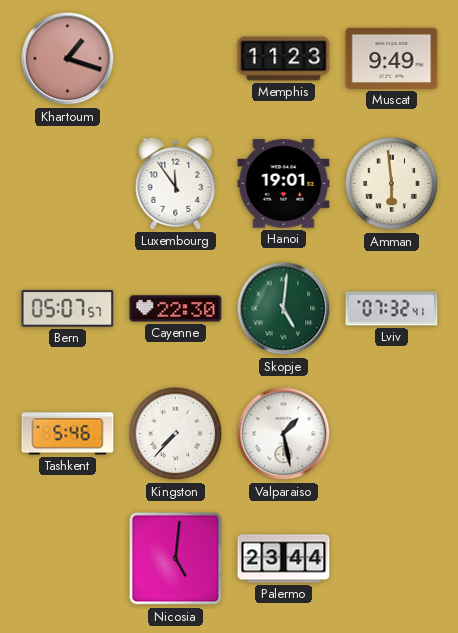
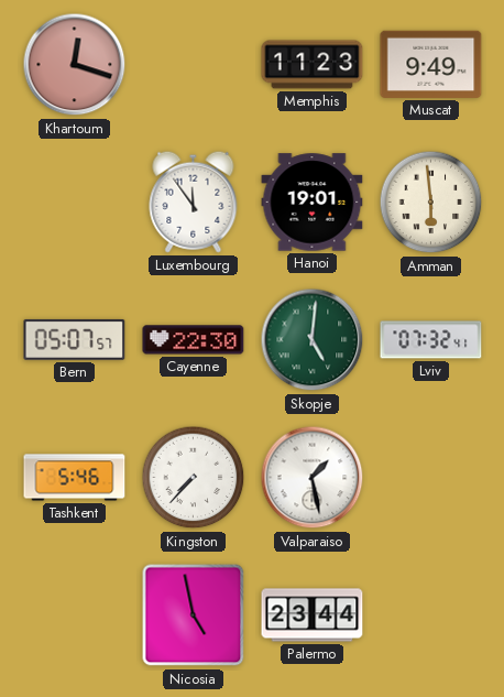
Khartoum: 1:18 -> 12:18
Nicosia: 5:01 -> 4:58
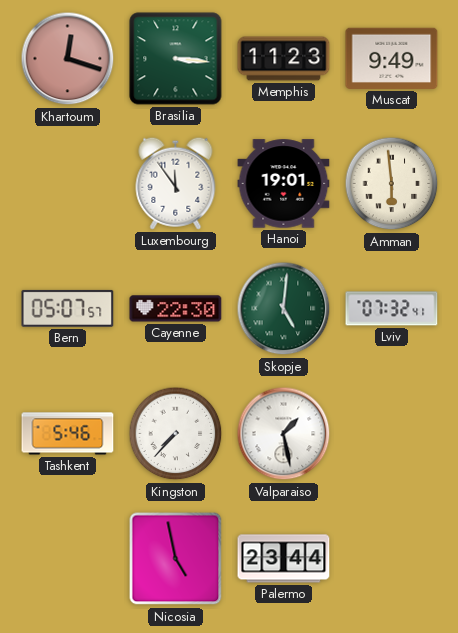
Brasilia: none -> 3:16
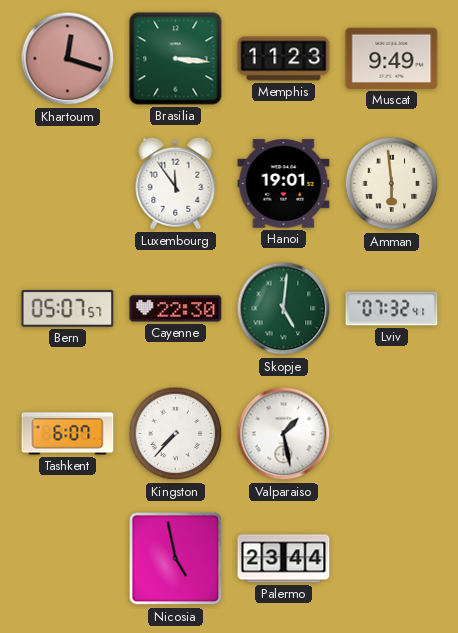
Tashkent: 5:46 -> 6:07
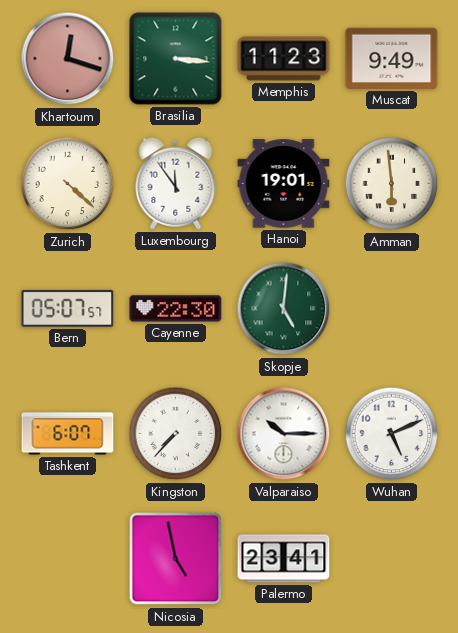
Zurich: none -> 4:22
Lviv: 07:32 -> none
Valparaiso: 1:28 -> 10:15
Wuhan: none -> 5:11
Palermo: 23:44 -> 23:41
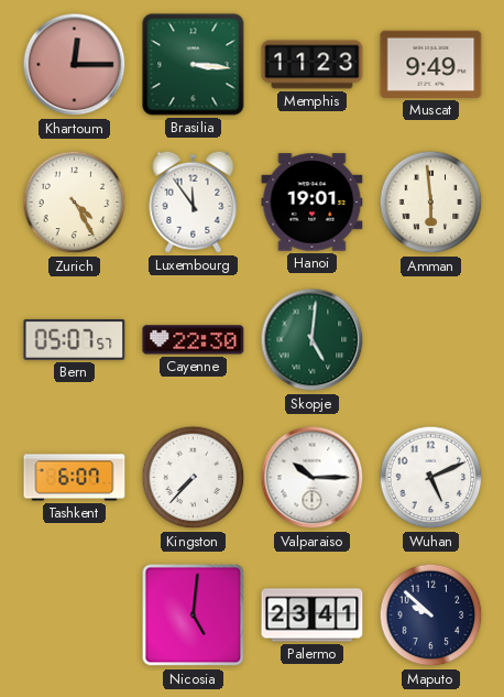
Khartoum: 12:18 -> 12:15
Zurich: 4:22 -> 4:25
Nicosia: 4:58 -> 5:01
Maputo: none -> 9:52
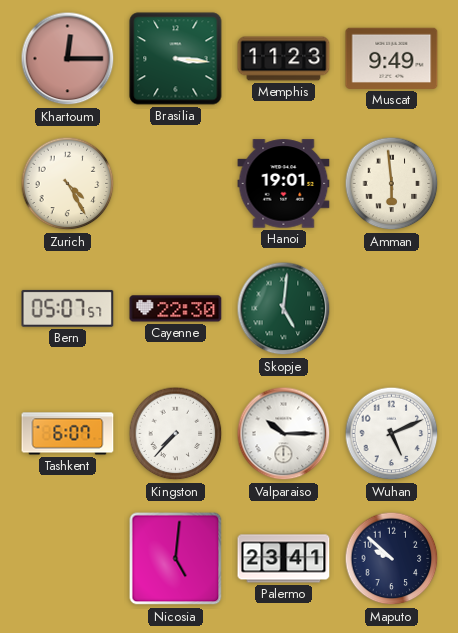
Luxembourg: 11:54 -> none
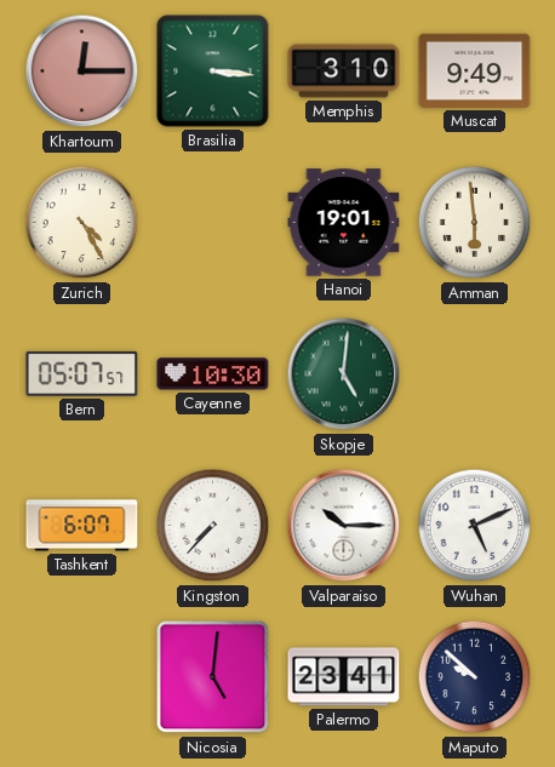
Memphis: 11:23 -> 3:10
Cayenne: 22:30 -> 10:30
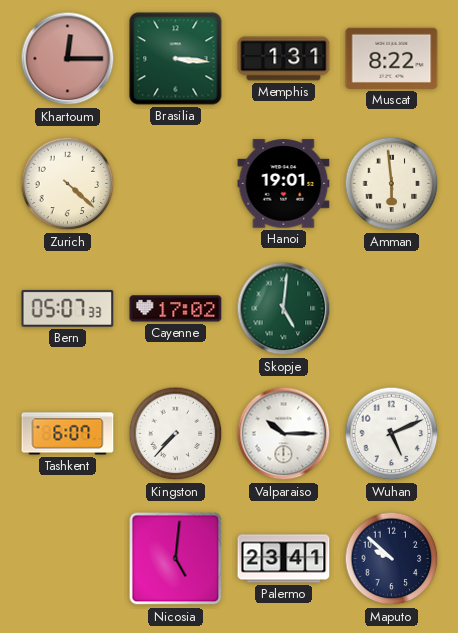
Memphis: 3:10 -> 1:31
Muscat: 9:49 -> 8:22
Zurich: 4:25 -> 4:22
Bern: 05:07:57 -> 05:07:33
Cayenne: 10:30 -> 17:02
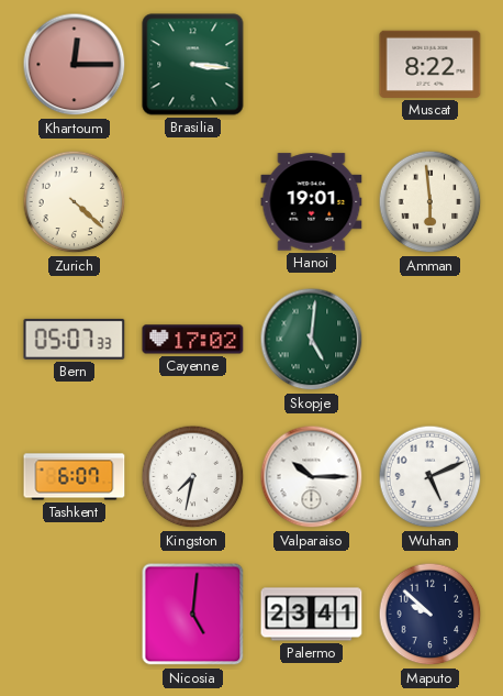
Memphis: 1:31 -> none
Kingston: 7:37 -> 7:32
